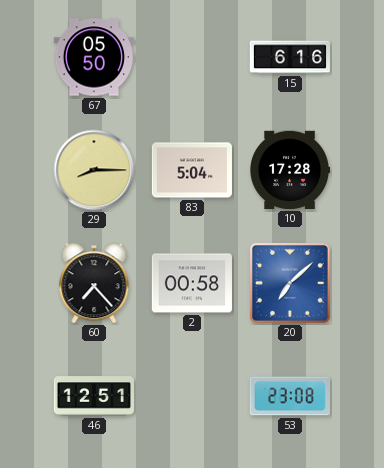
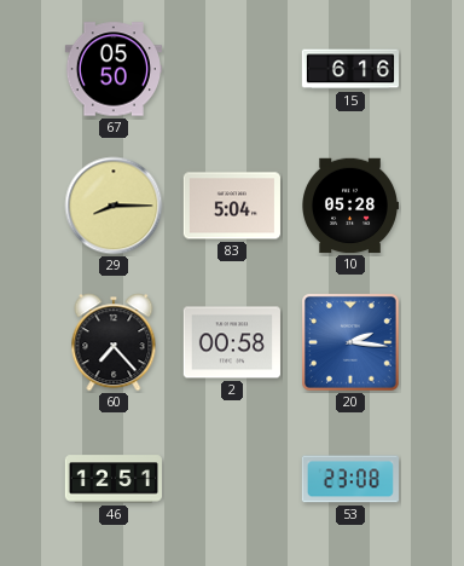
10: 17:28 -> 05:28
20: 7:08 -> 2:16
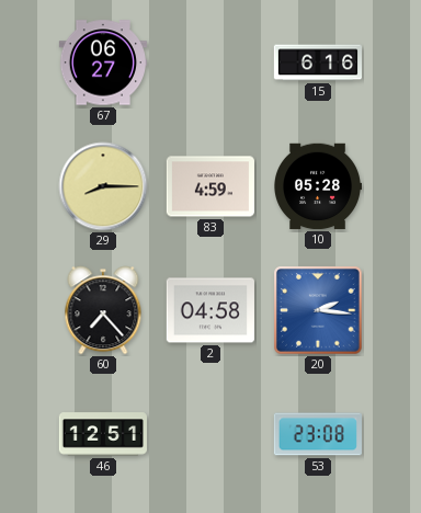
67: 05:50 -> 06:27
83: 5:04 -> 4:59
2: 00:58 -> 04:58
